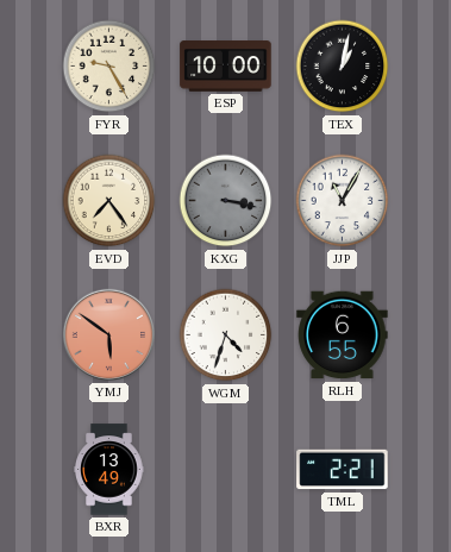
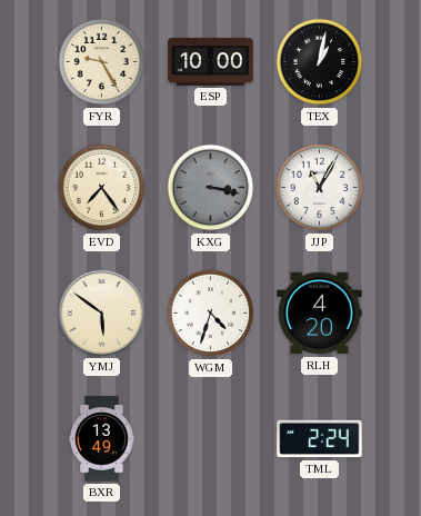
YMJ dial: salmon -> cream
RLH: 6:55 -> 4:20
TML: 2:21 -> 2:24
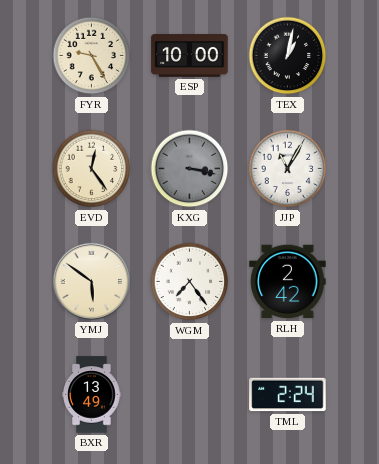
EVD: 7:24 -> 12:24
WGM: 4:33 -> 7:24
RLH: 4:20 -> 2:42
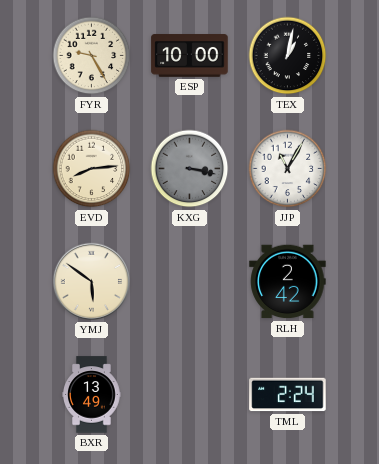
EVD: 12:24 -> 8:14
WGM: 7:24 -> none
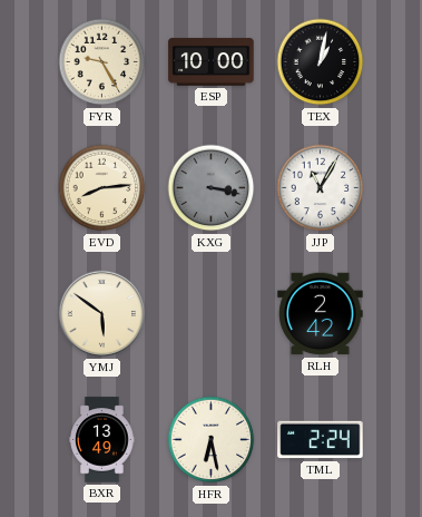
HFR: none -> 6:28
